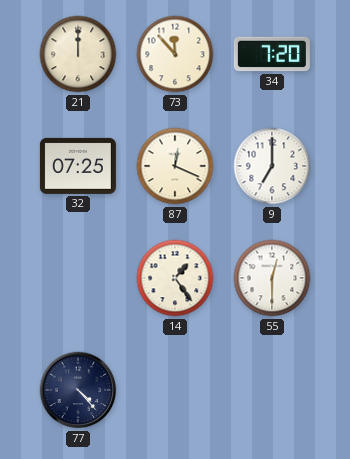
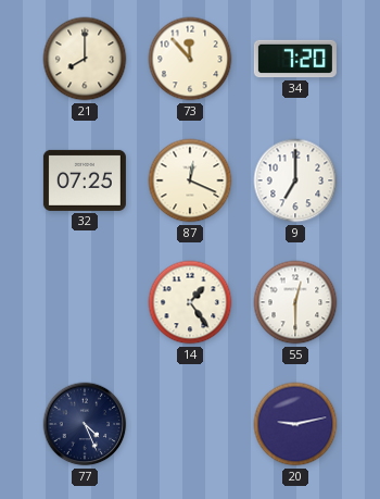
21: 12:00 -> 8:00
77: 4:23 -> 4:26
20: none -> 9:13
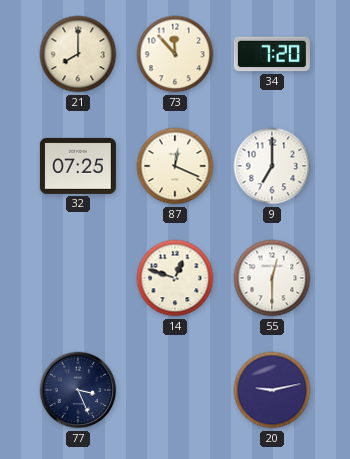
14: 1:24 -> 12:48
77: 4:26 -> 3:26
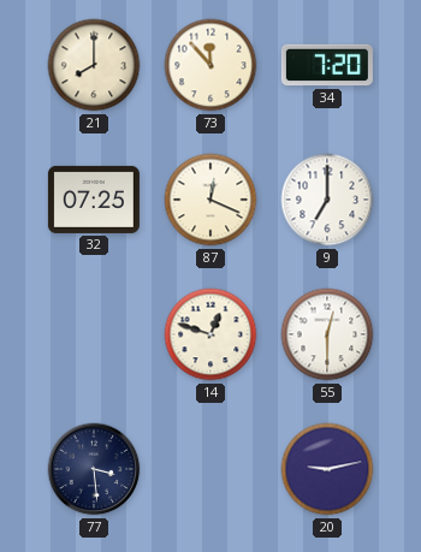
77: 3:26 -> 3:29
